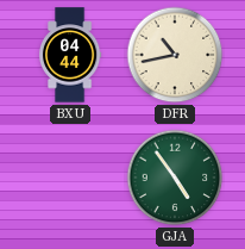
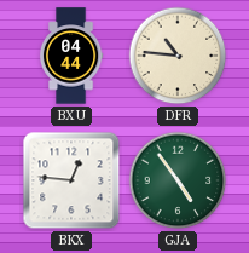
DFR: 10:43 -> 10:46
BKX: none -> 12:46
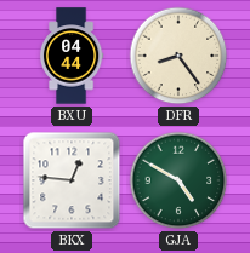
DFR: 10:46 -> 8:24
GJA: 4:54 -> 4:50
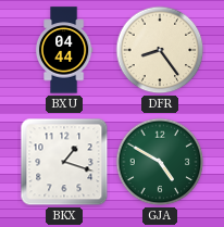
BKX: 12:46 -> 1:18
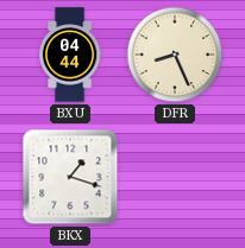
DFR: 8:24 -> 8:26
GJA: 4:50 -> none
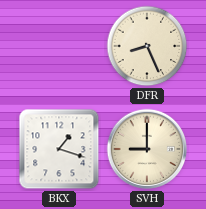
BXU: 04:44 -> none
SVH: none -> 9:00
